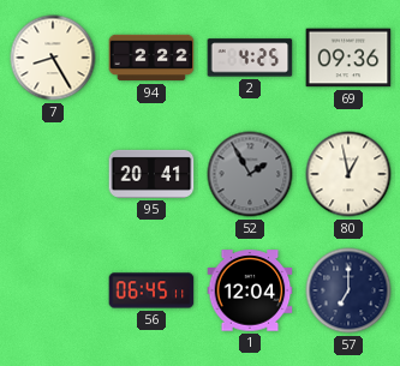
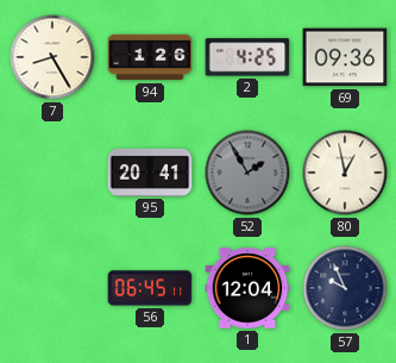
94: 2:22 -> 1:26
57: 7:00 -> 9:56
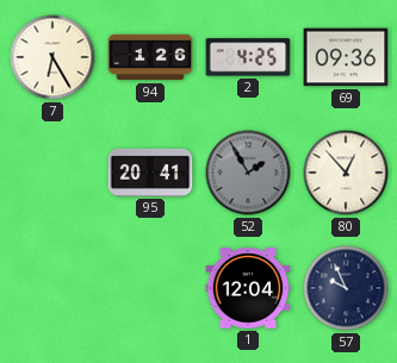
7: 8:25 -> 6:25
80: 12:58 -> 12:53
56: 06:45 -> none
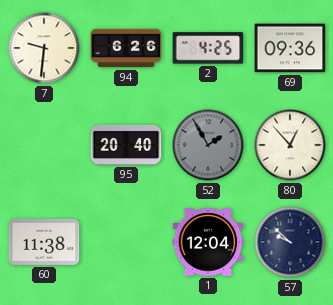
7: 6:25 -> 9:31
94: 1:26 -> 6:26
95: 20:41 -> 20:40
60: none -> 11:38
57: 9:56 -> 9:52
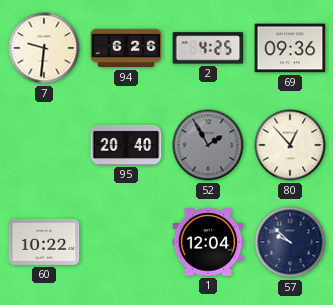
60: 11:38 -> 10:22
